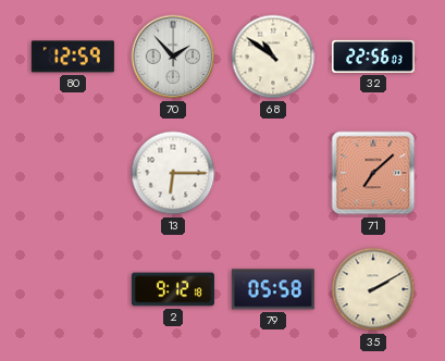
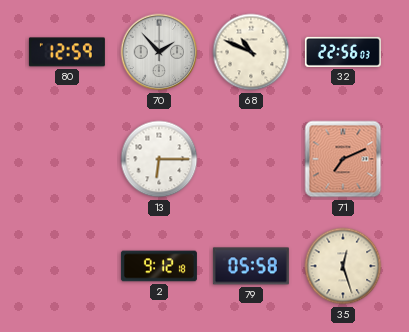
68: 10:51 -> 10:49
71: 7:08 -> 7:11
35: 2:10 -> 12:27
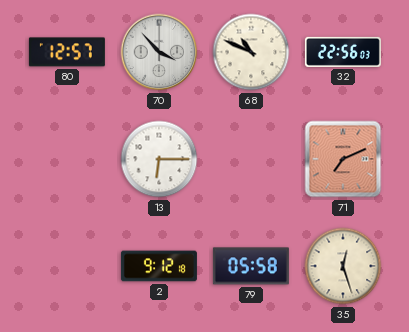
80: 12:59 -> 12:57
70: 1:53 -> 3:53
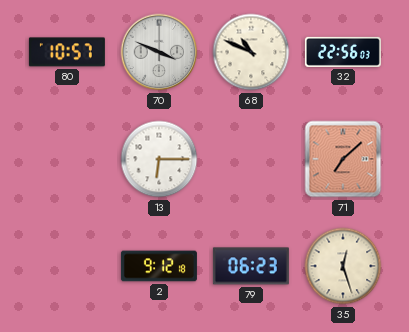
80: 12:57 -> 10:57
70: 3:53 -> 3:49
71: 7:11 -> 7:08
79: 05:58 -> 06:23
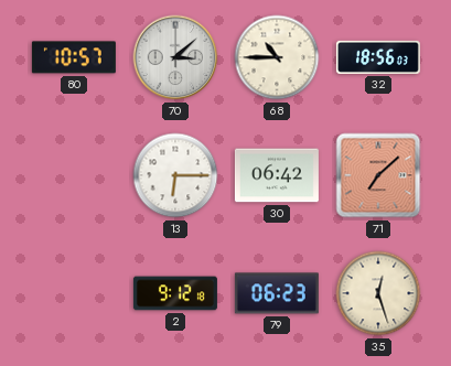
70: 3:49 -> 3:08
68: 10:49 -> 10:45
32: 22:56 -> 18:56
30: none -> 06:42
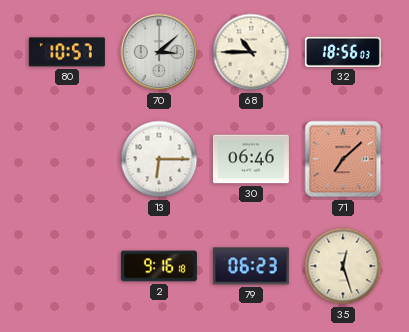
30: 06:42 -> 06:46
2: 9:12 -> 9:16
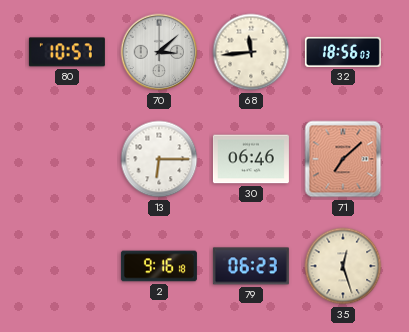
68: 10:45 -> 11:44
